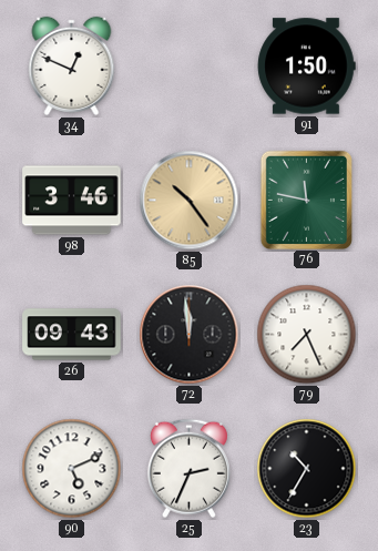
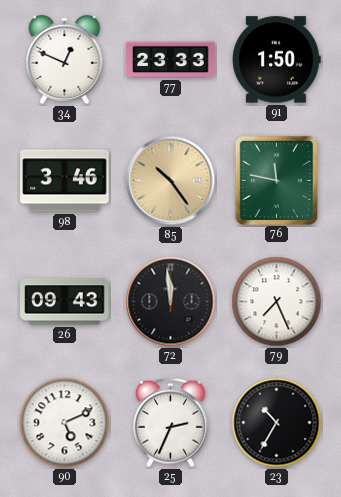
77: none -> 23:33
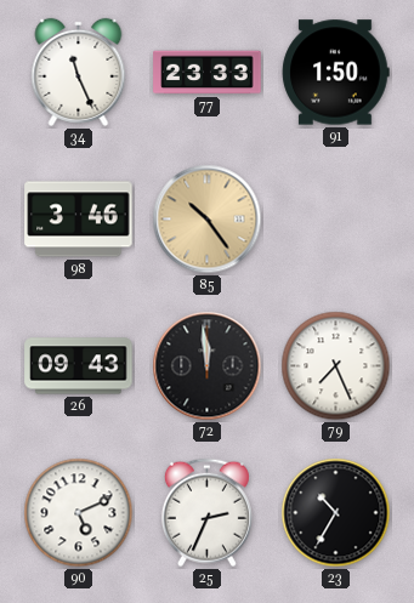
34: 12:49 -> 11:26
76: 11:47 -> none
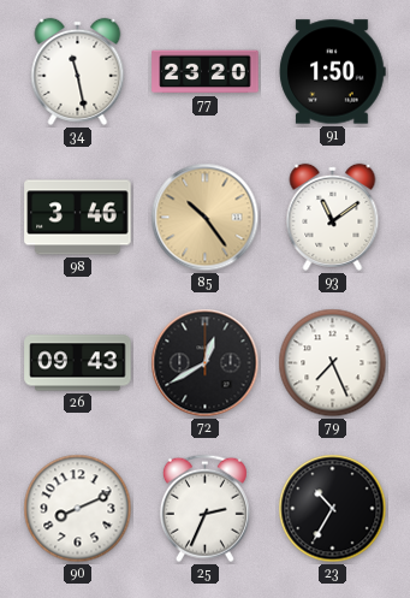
34: 11:26 -> 11:28
77: 23:33 -> 23:20
93: none -> 11:09
72: 11:59 -> 12:40
90: 5:11 -> 8:11
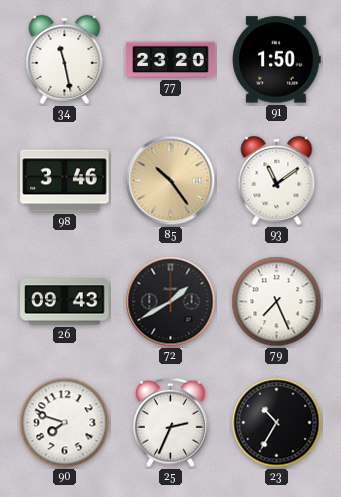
72: 12:40 -> 1:40
90: 8:11 -> 7:48
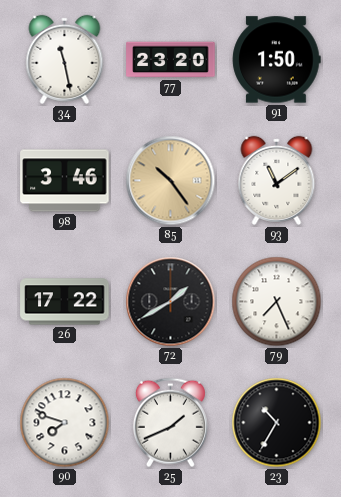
26: 09:43 -> 17:22
25: 2:34 -> 1:41
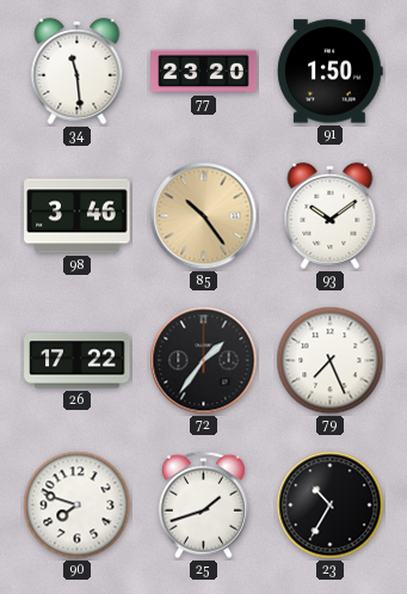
34: 11:28 -> 11:29
93: 11:09 -> 10:09
72: 1:40 -> 1:36
25: 1:41 -> 1:42
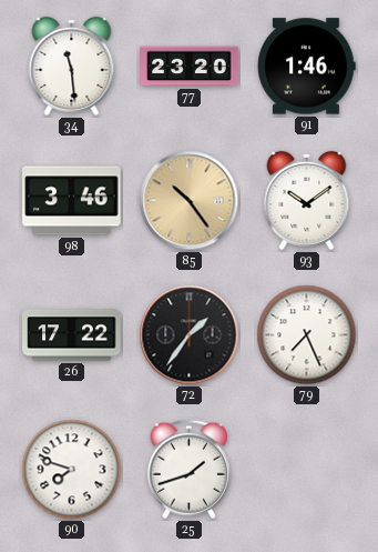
91: 1:50 -> 1:46
23: 10:35 -> none
